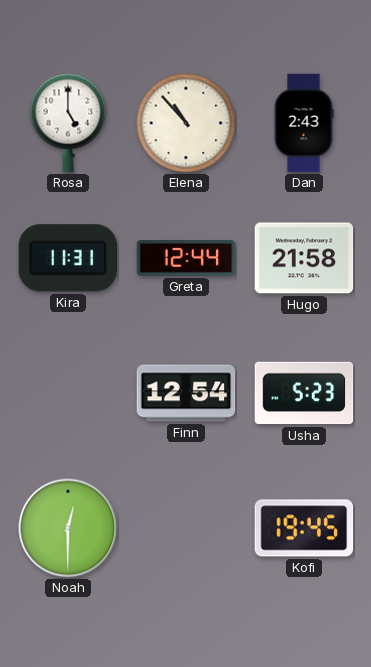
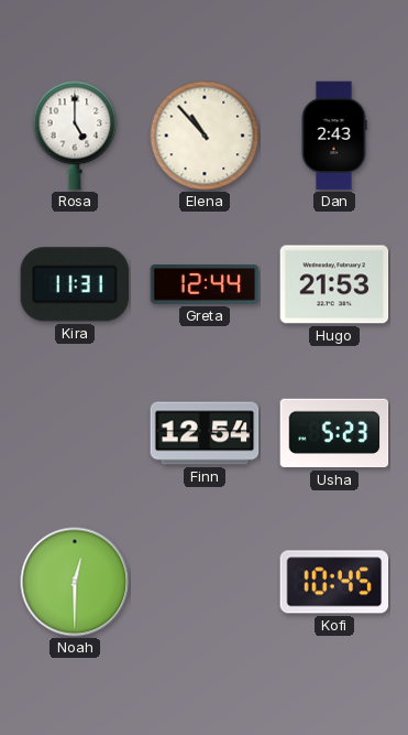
Hugo: 21:58 -> 21:53
Kofi: 19:45 -> 10:45
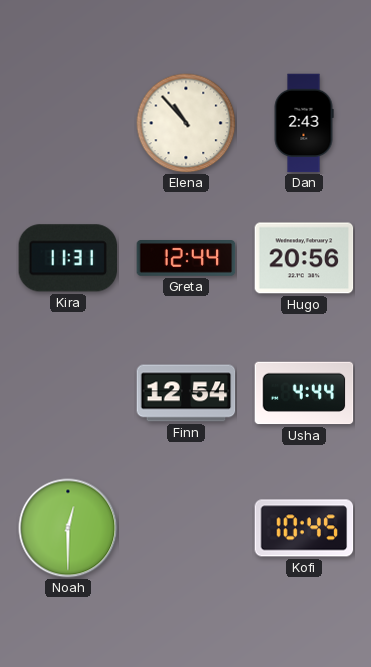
Rosa: 5:00 -> none
Hugo: 21:53 -> 20:56
Usha: 5:23 -> 4:44
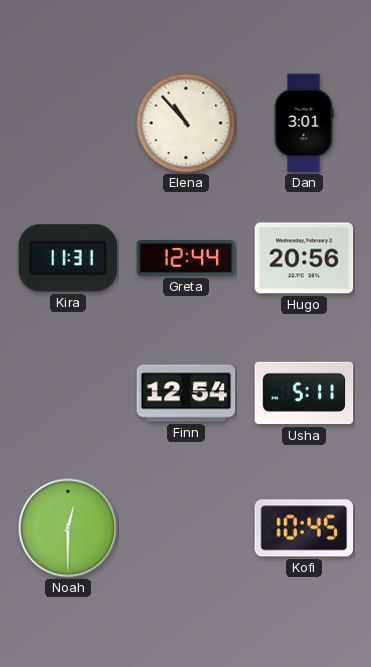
Dan: 2:43 -> 3:01
Usha: 4:44 -> 5:11
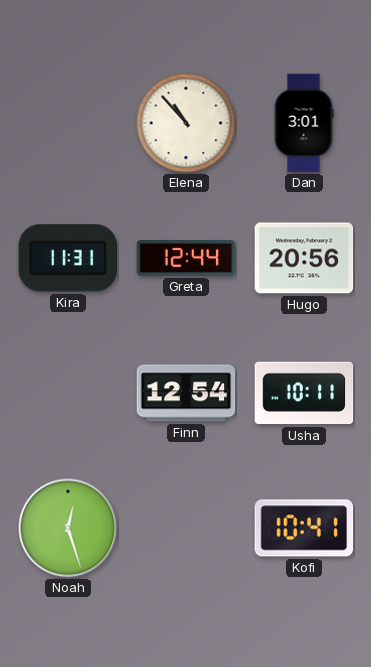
Usha: 5:11 -> 10:11
Noah: 12:30 -> 12:27
Kofi: 10:45 -> 10:41
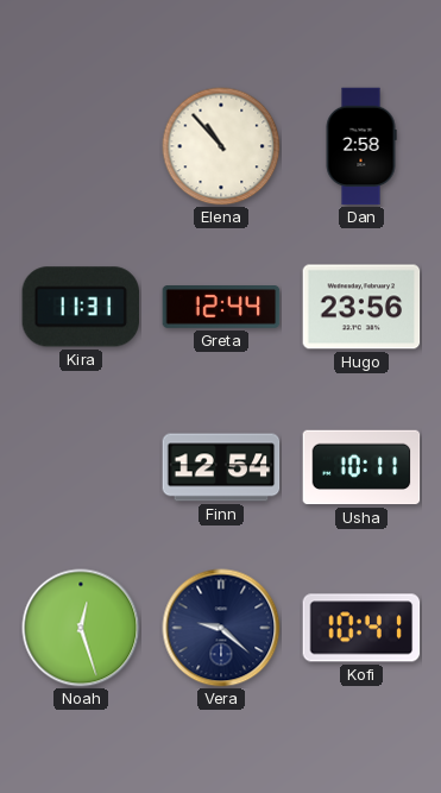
Dan: 3:01 -> 2:58
Hugo: 20:56 -> 23:56
Vera: none -> 9:22
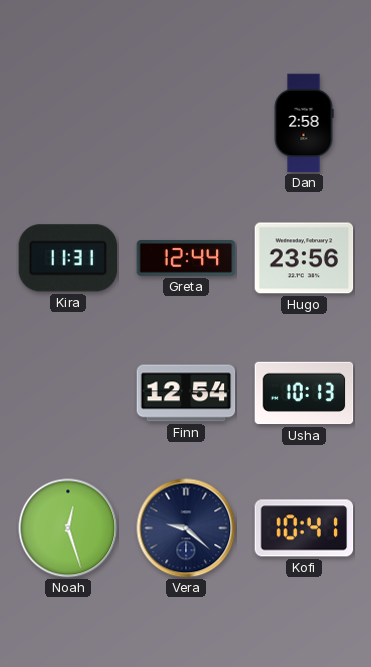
Elena: 10:53 -> none
Usha: 10:11 -> 10:13
